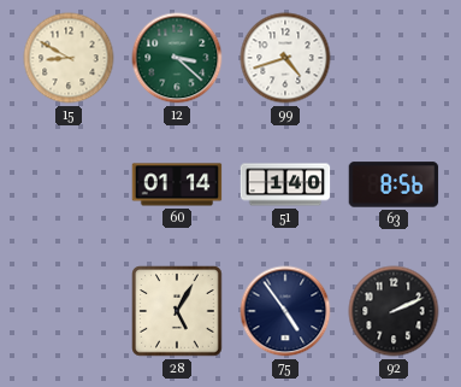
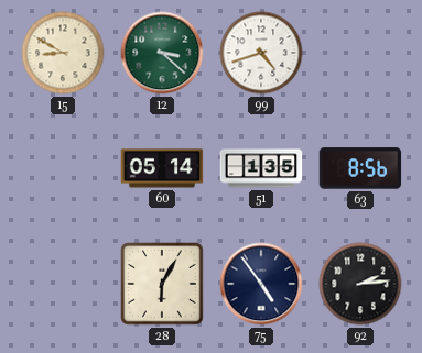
60: 01:14 -> 05:14
51: 1:40 -> 1:35
28: 5:05 -> 6:05
92: 2:11 -> 2:14
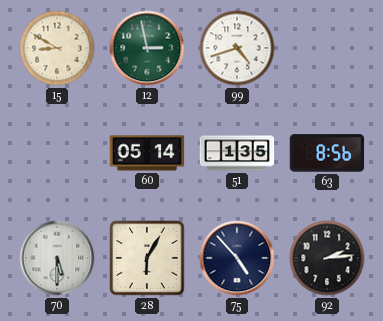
12: 3:22 -> 2:58
70: none -> 5:30
75: 4:54 -> 4:53
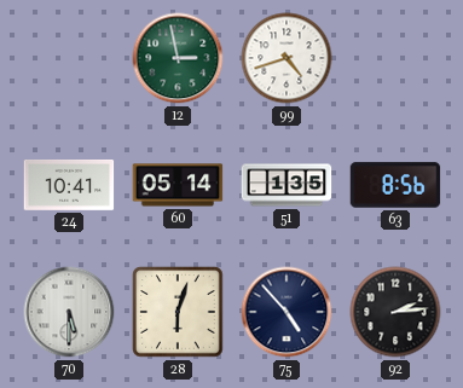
15: 8:50 -> none
24: none -> 10:41
28: 6:05 -> 6:03
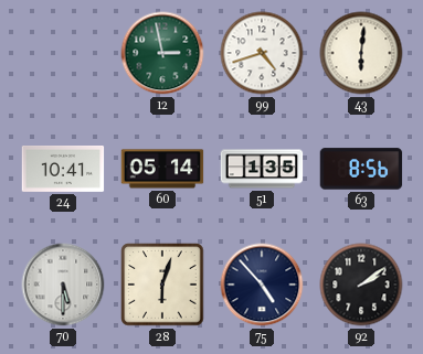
43: none -> 6:01
92: 2:14 -> 2:09
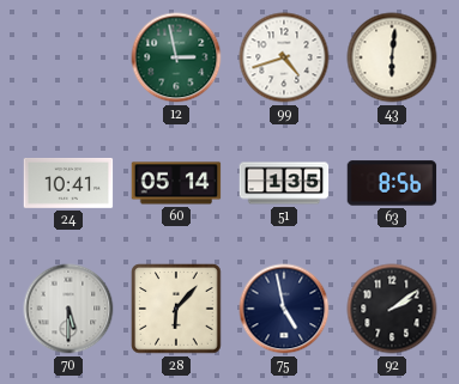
28: 6:03 -> 6:07
75: 4:53 -> 4:58
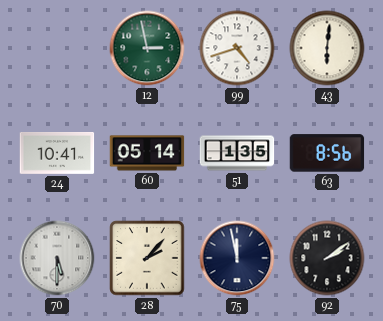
28: 6:07 -> 2:07
75: 4:58 -> 11:58
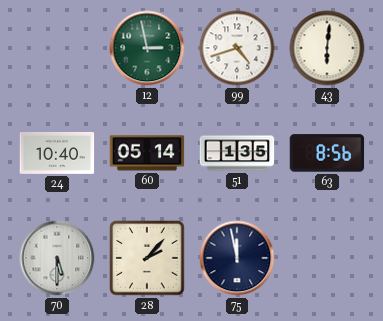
24: 10:41 -> 10:40
92: 2:09 -> none
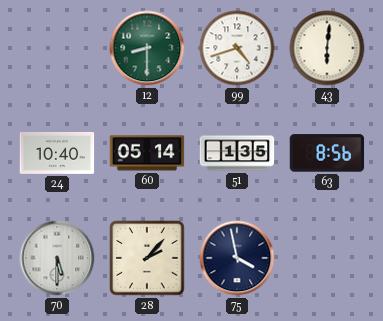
12: 2:58 -> 8:30
75: 11:58 -> 3:58
